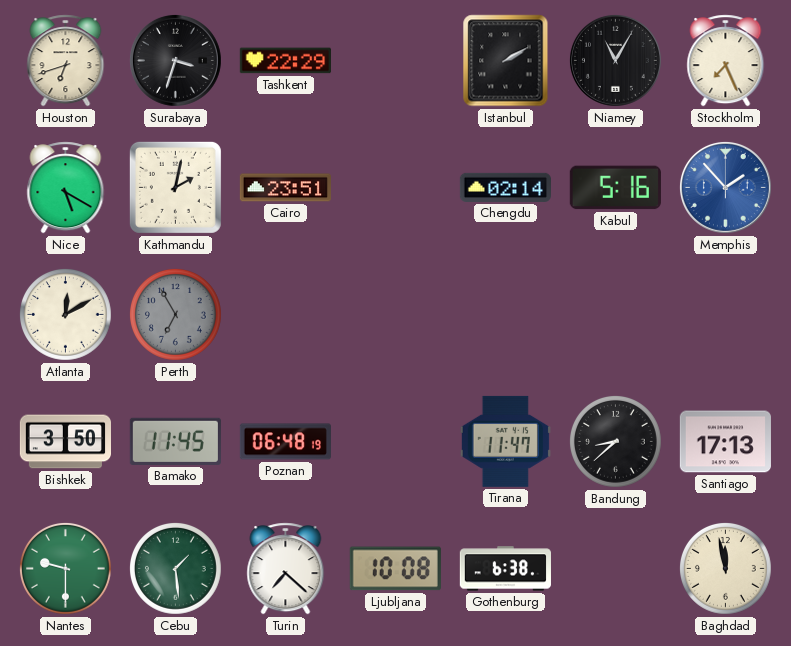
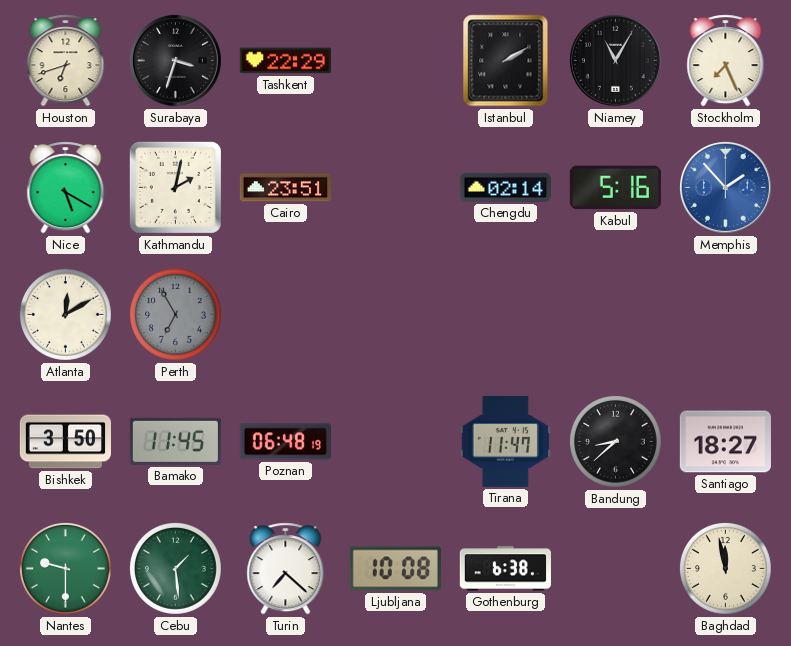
Santiago: 17:13 -> 18:27
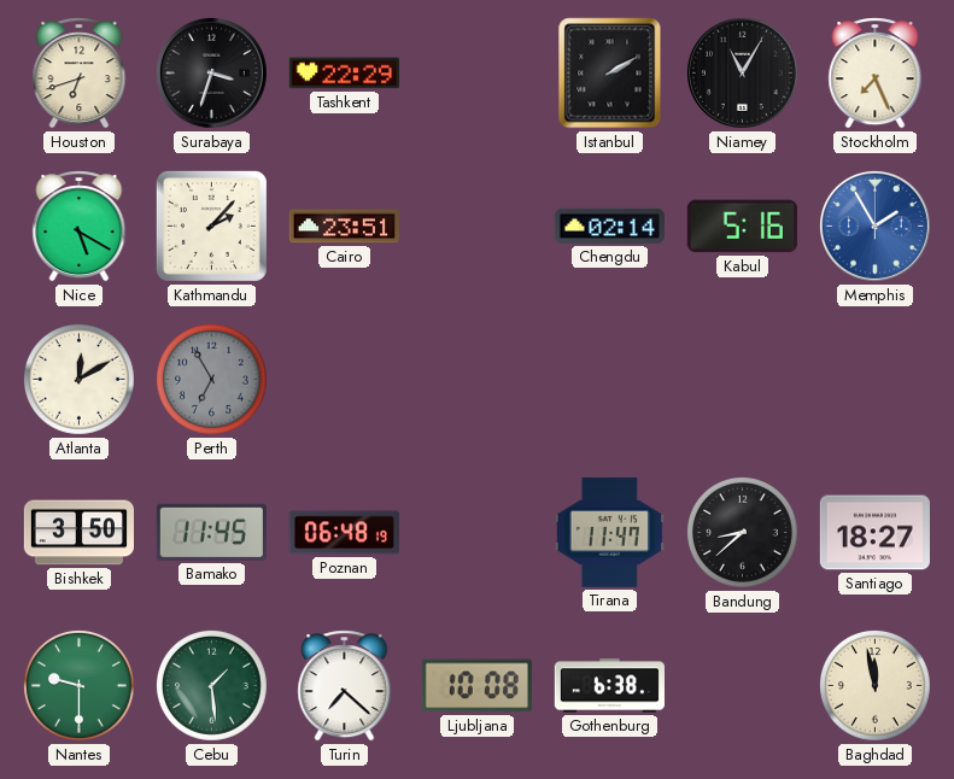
Kathmandu: 2:02 -> 2:07
Memphis: 1:53 -> 1:55
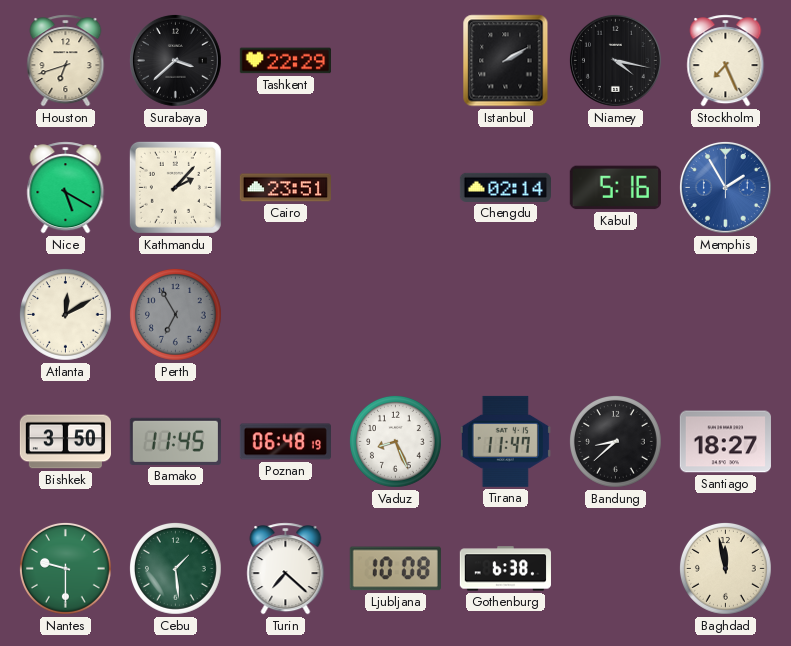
Surabaya: 3:33 -> 3:38
Niamey: 11:05 -> 4:17
Vaduz: none -> 8:26
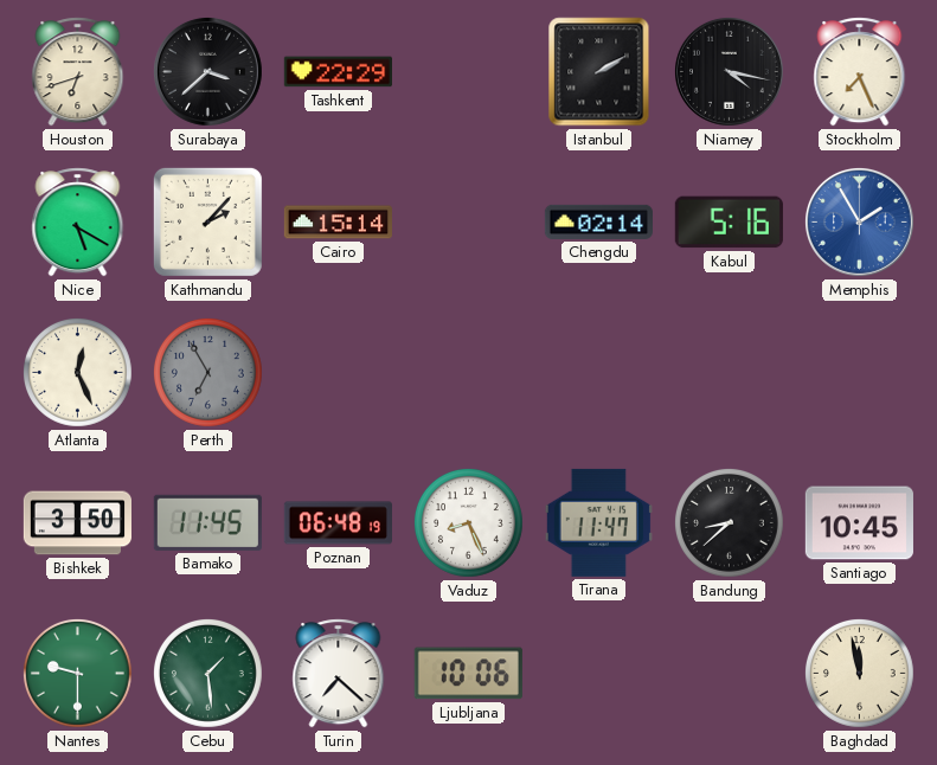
Cairo: 23:51 -> 15:14
Atlanta: 12:10 -> 12:26
Santiago: 18:27 -> 10:45
Ljubljana: 10:08 -> 10:06
Gothenburg: 6:38 -> none
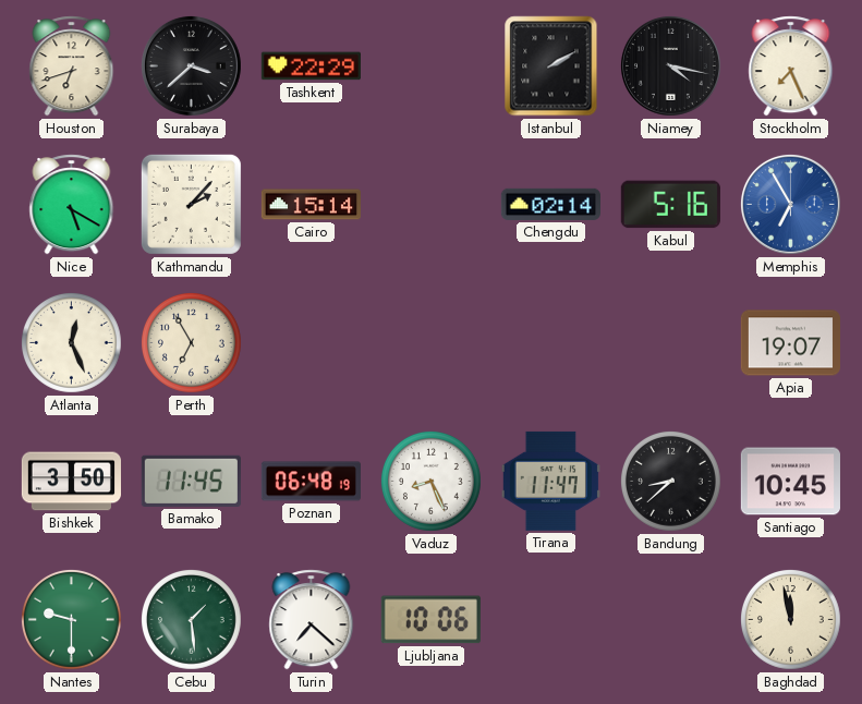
Memphis: 1:55 -> 6:55
Perth dial: grey -> cream
Apia: none -> 19:07
